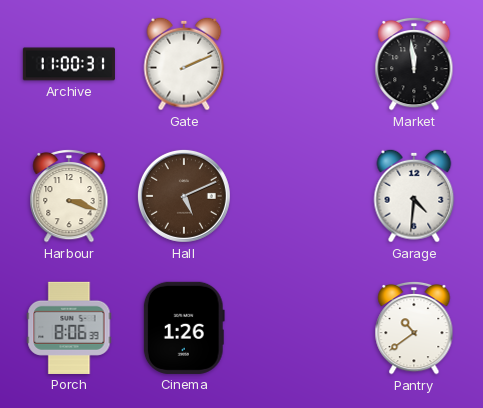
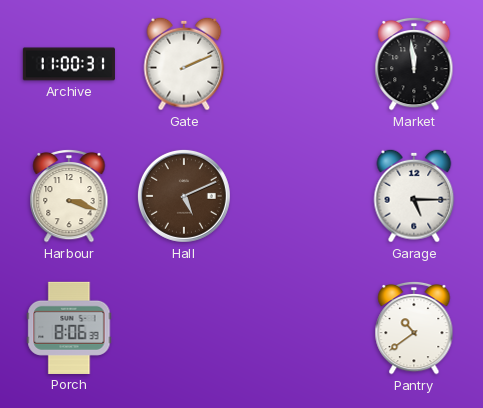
Garage: 4:31 -> 5:15
Cinema: 1:26 -> none
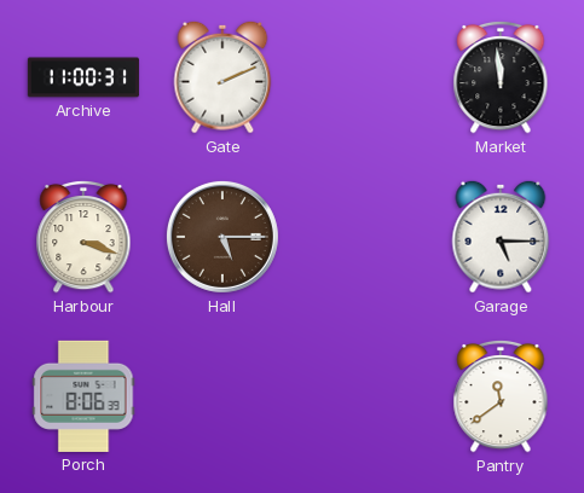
Hall: 5:11 -> 5:15
Pantry: 10:39 -> 11:39
